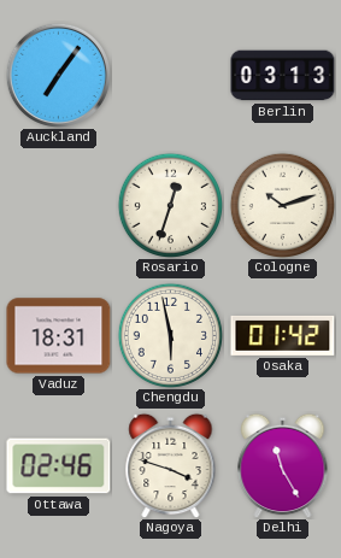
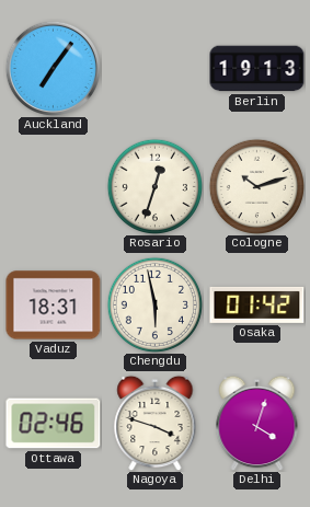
Berlin: 03:13 -> 19:13
Delhi: 11:25 -> 4:03
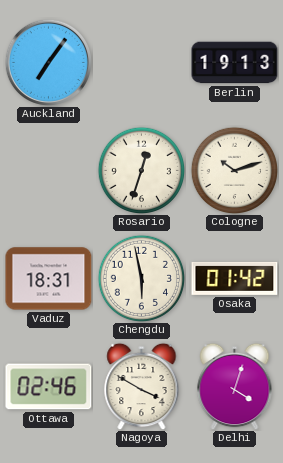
Nagoya: 3:48 -> 3:50
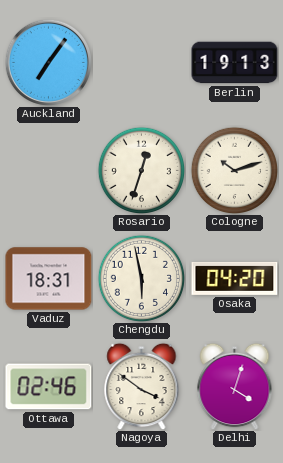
Osaka: 01:42 -> 04:20
Nagoya: 3:50 -> 3:51
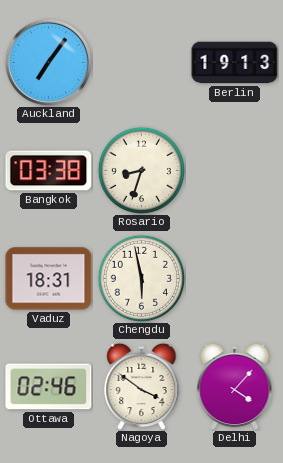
Bangkok: none -> 03:38
Rosario: 12:33 -> 8:33
Cologne: 10:12 -> none
Osaka: 04:20 -> none
Delhi: 4:03 -> 4:07
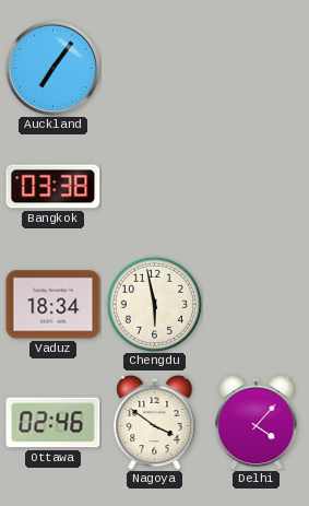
Berlin: 19:13 -> none
Rosario: 8:33 -> none
Vaduz: 18:31 -> 18:34
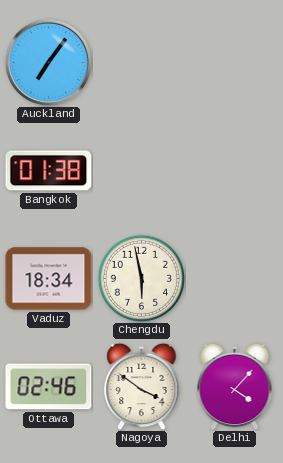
Bangkok: 03:38 -> 01:38
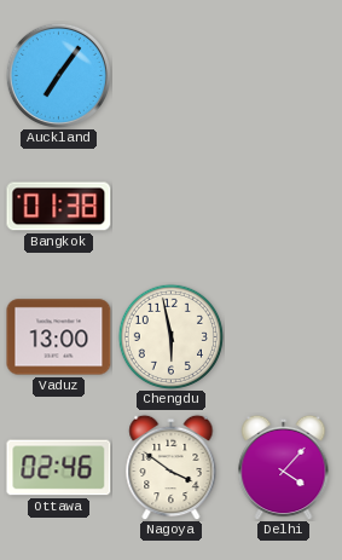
Vaduz: 18:34 -> 13:00
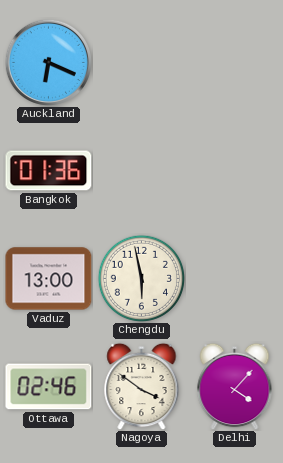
Auckland: 7:06 -> 6:19
Bangkok: 01:38 -> 01:36
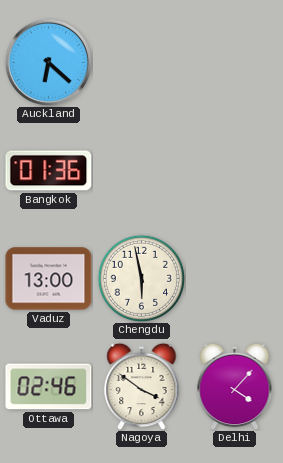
Auckland: 6:19 -> 6:22
